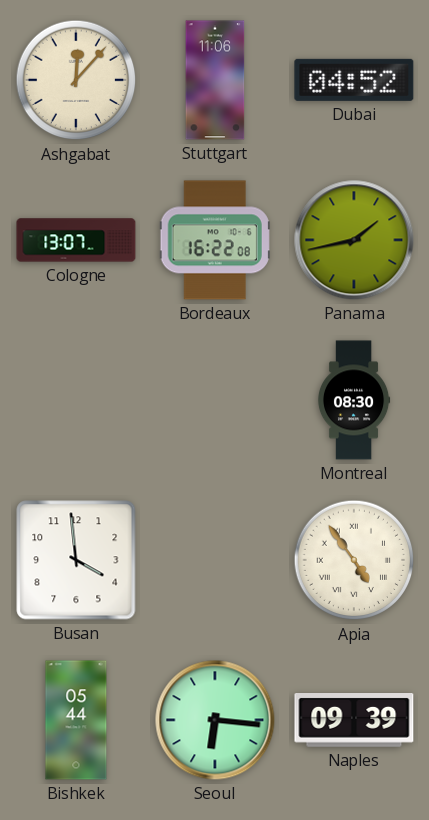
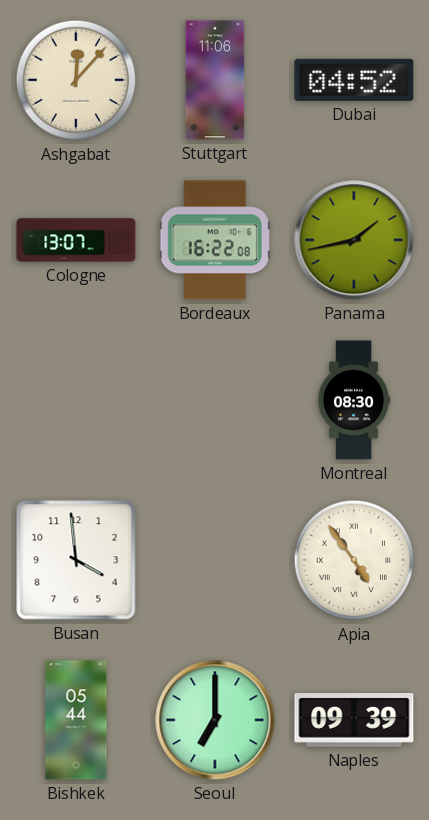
Seoul: 6:16 -> 7:00
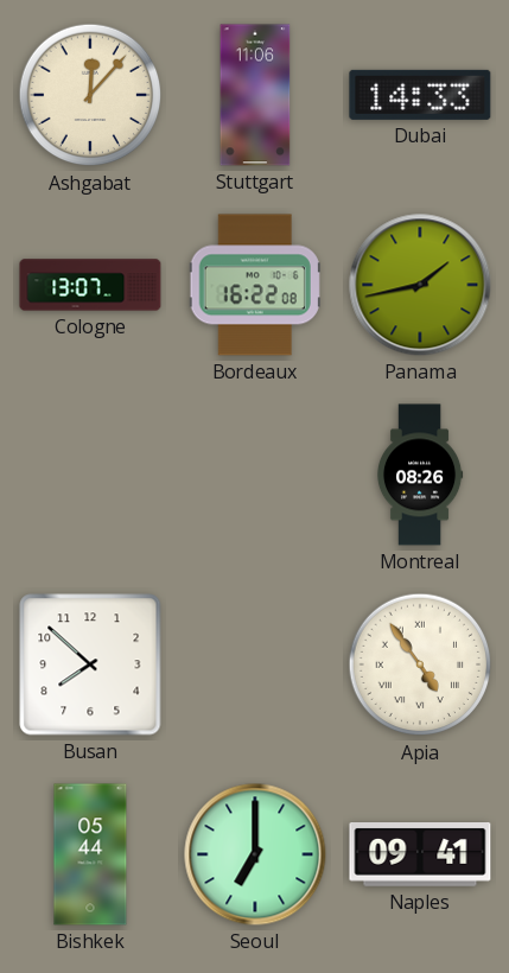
Dubai: 04:52 -> 14:33
Montreal: 08:30 -> 08:26
Busan: 3:59 -> 7:52
Naples: 09:39 -> 09:41
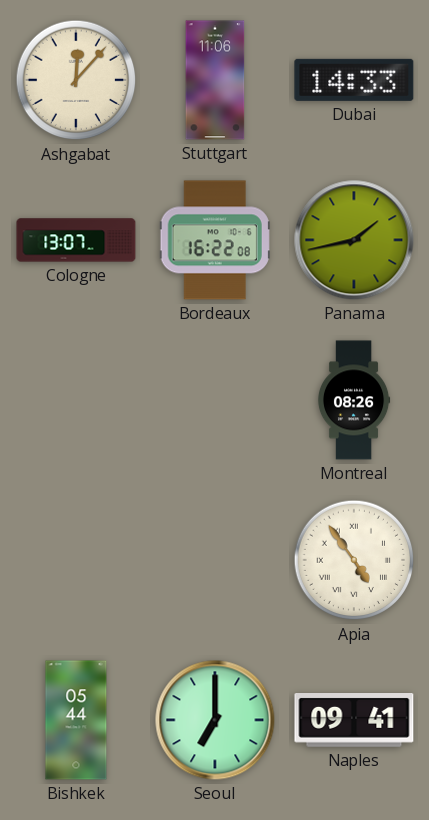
Busan: 7:52 -> none
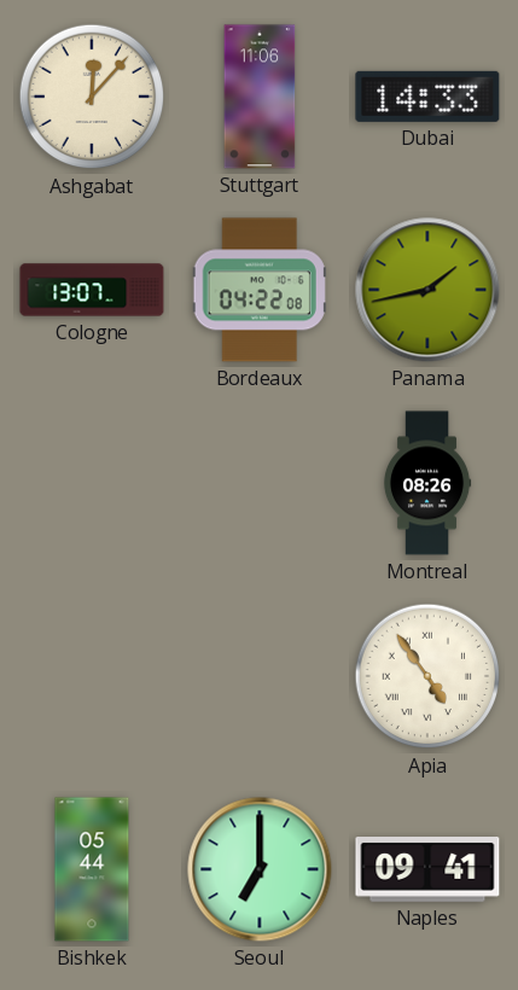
Bordeaux: 16:22 -> 04:22
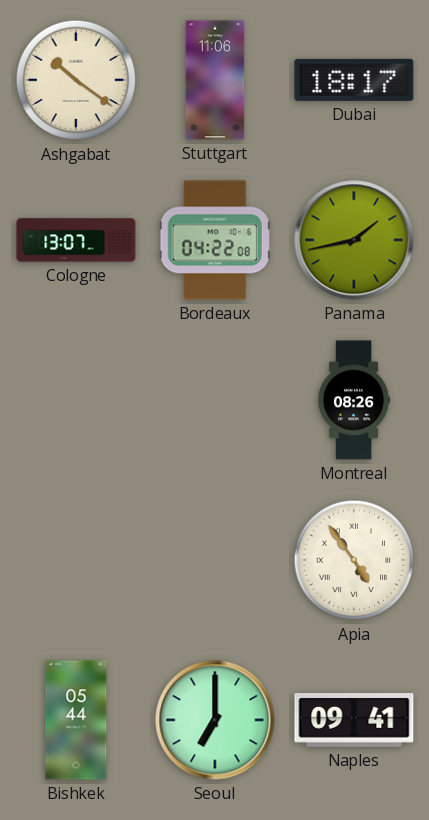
Ashgabat: 12:07 -> 10:21
Dubai: 14:33 -> 18:17
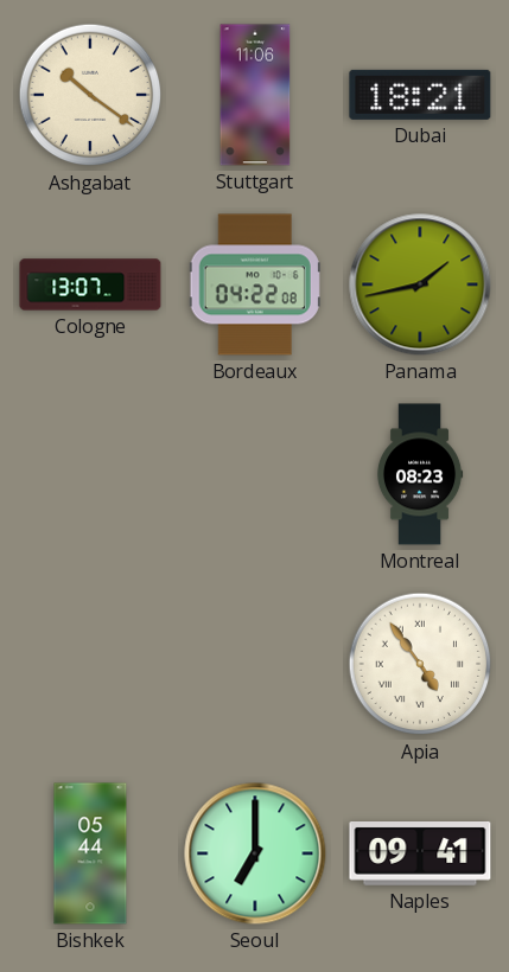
Dubai: 18:17 -> 18:21
Montreal: 08:26 -> 08:23
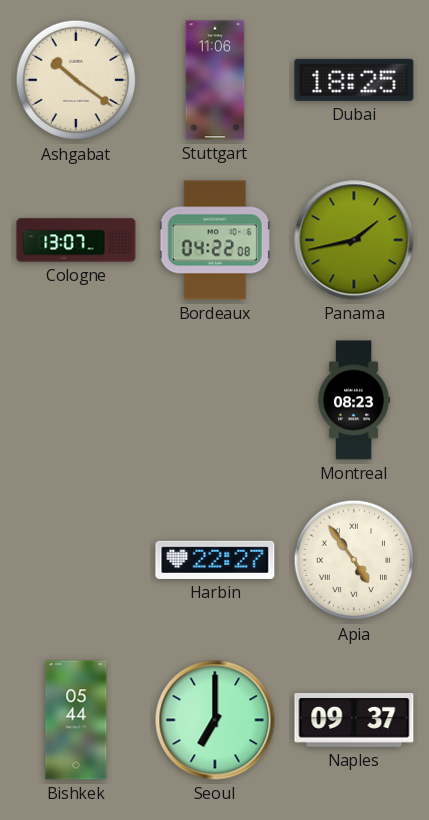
Dubai: 18:21 -> 18:25
Harbin: none -> 22:27
Naples: 09:41 -> 09:37
